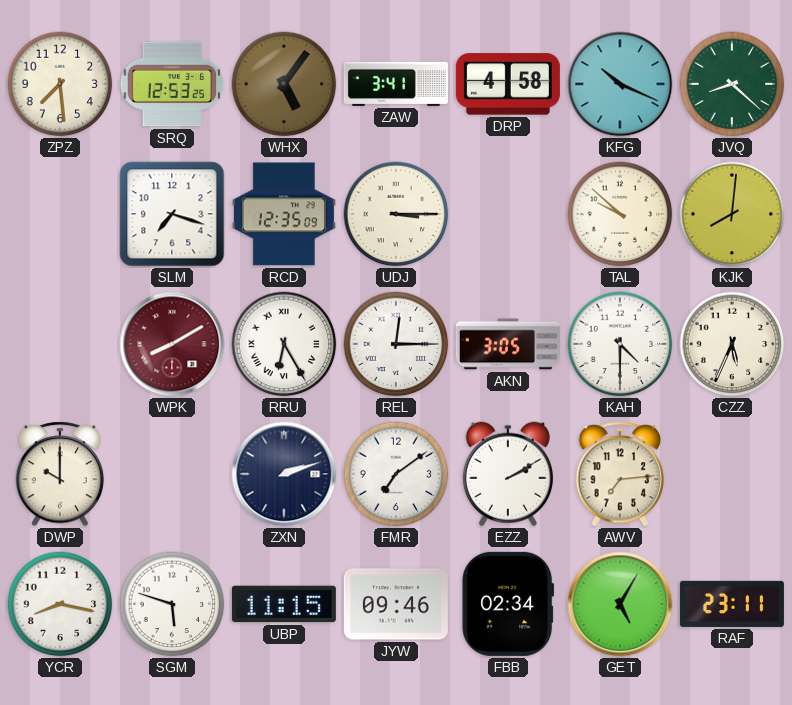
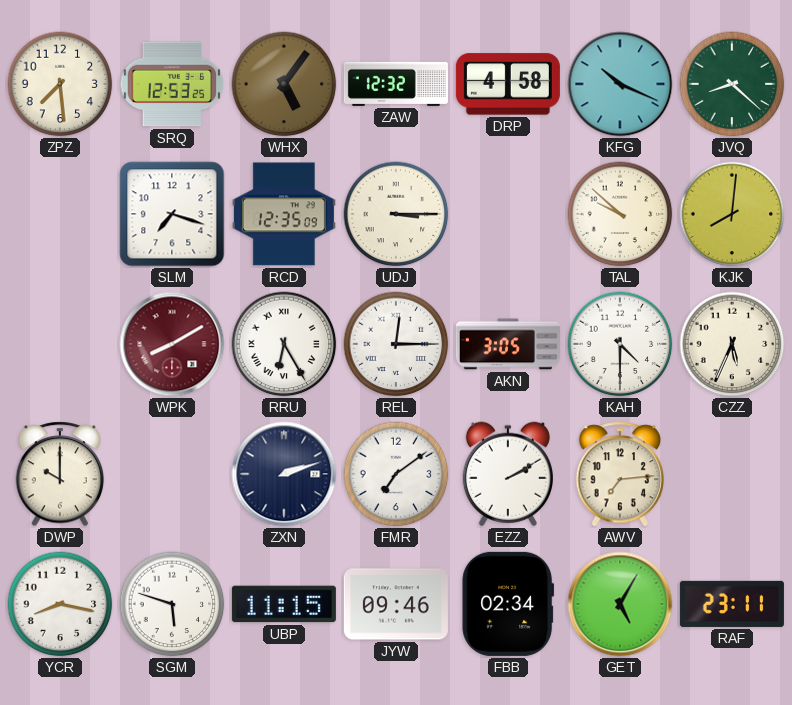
ZAW: 3:41 -> 12:32
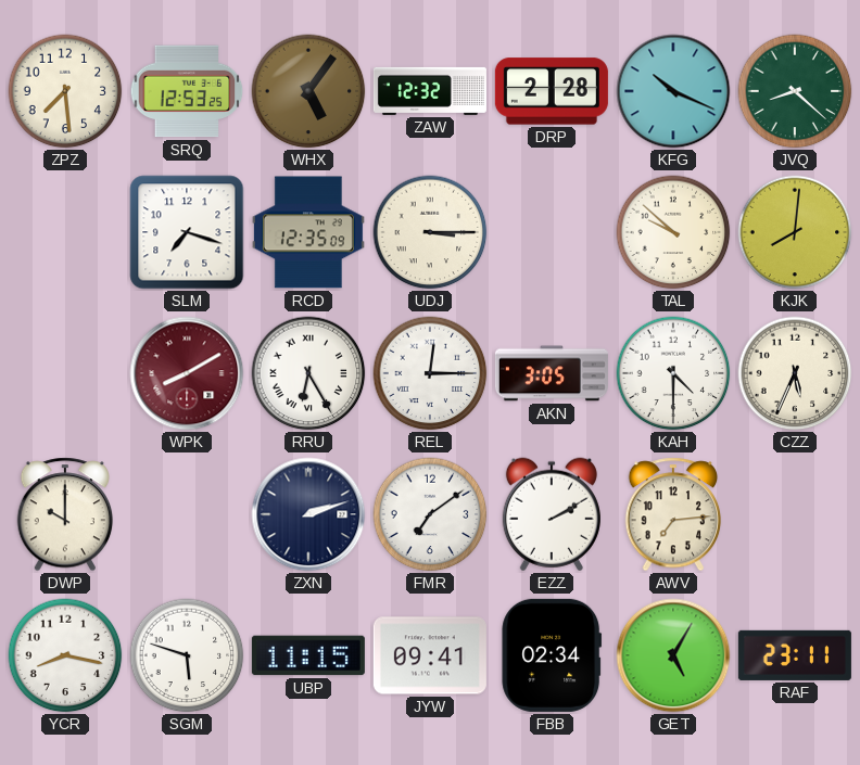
DRP: 4:58 -> 2:28
JYW: 09:46 -> 09:41
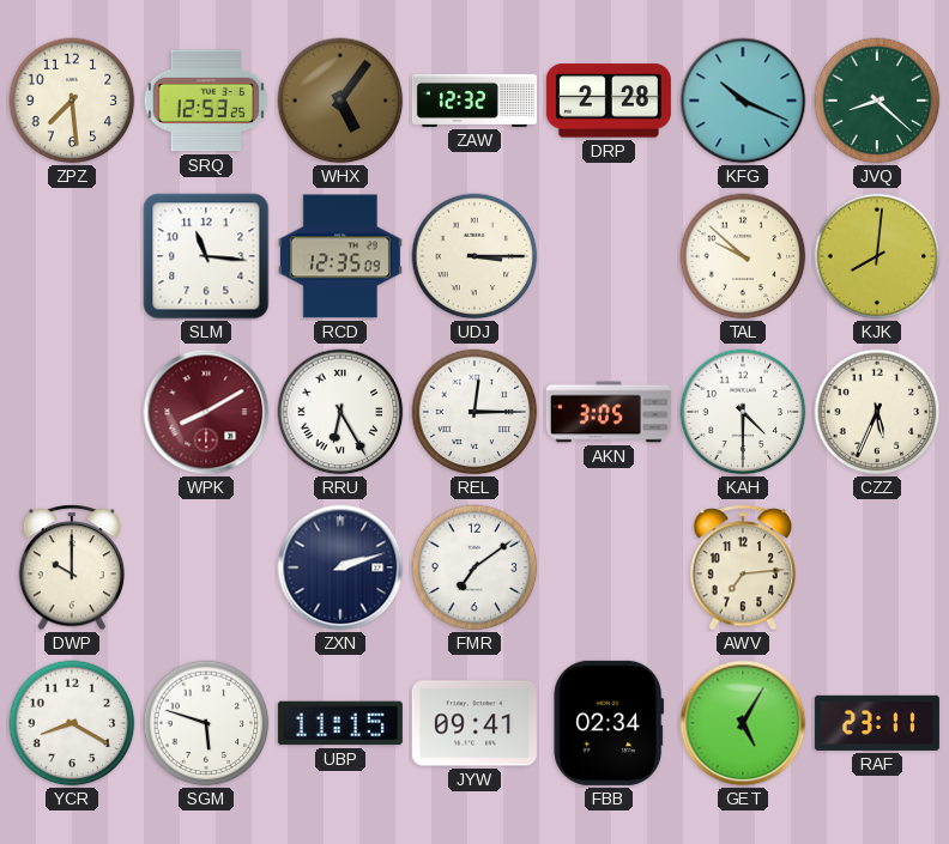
SLM: 7:18 -> 11:16
EZZ: 2:10 -> none
YCR: 8:17 -> 8:20
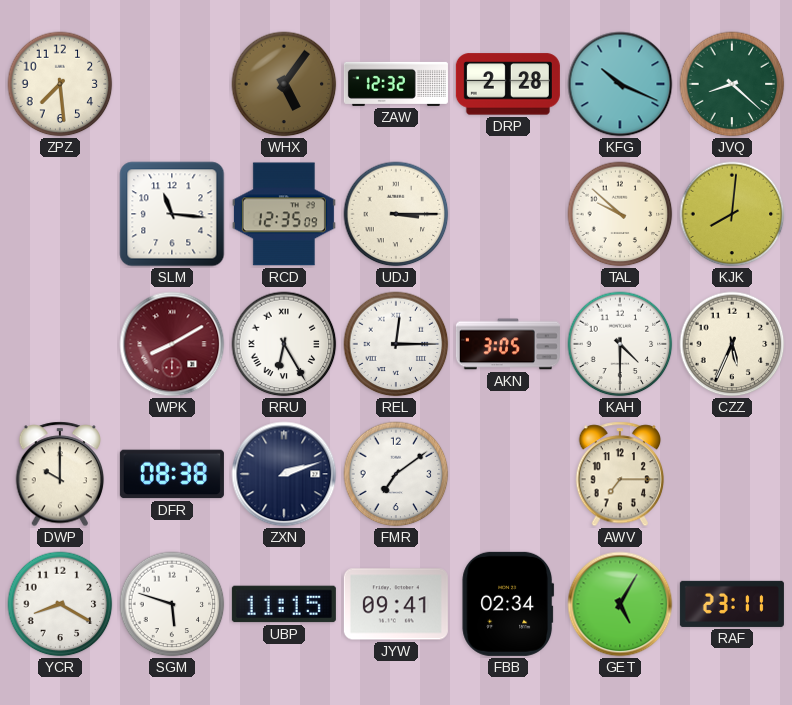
SRQ: 12:53 -> none
DFR: none -> 08:38
AWV: 7:14 -> 7:15
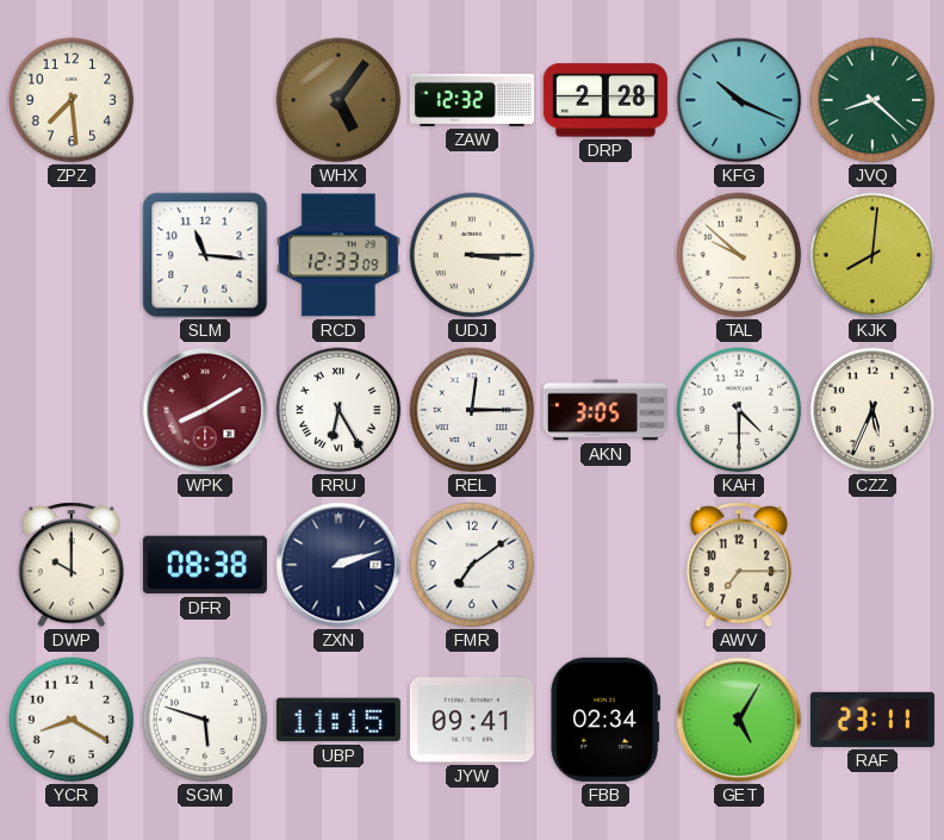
RCD: 12:35 -> 12:33
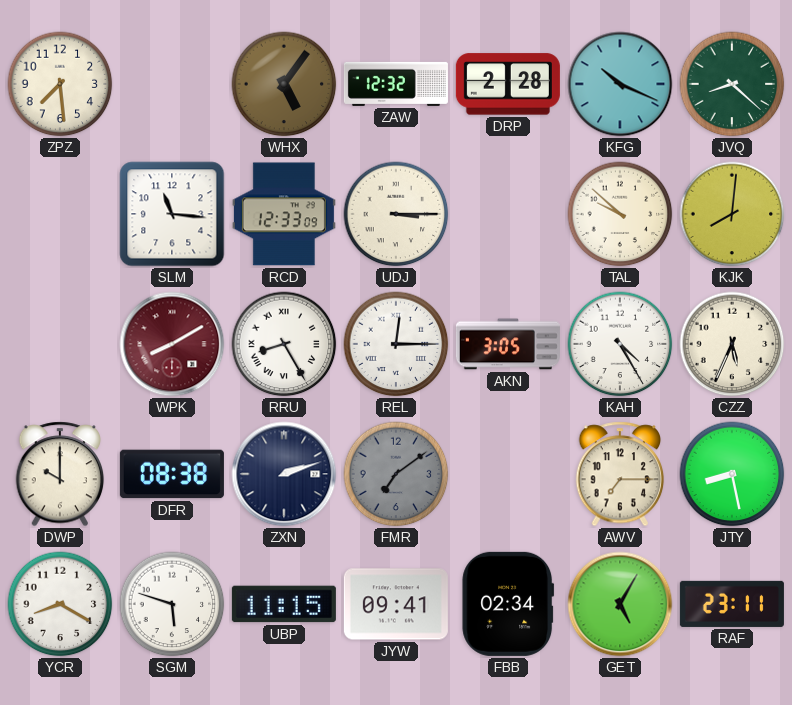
RRU: 6:25 -> 8:25
KAH: 4:30 -> 4:25
FMR dial: white -> grey
JTY: none -> 8:28
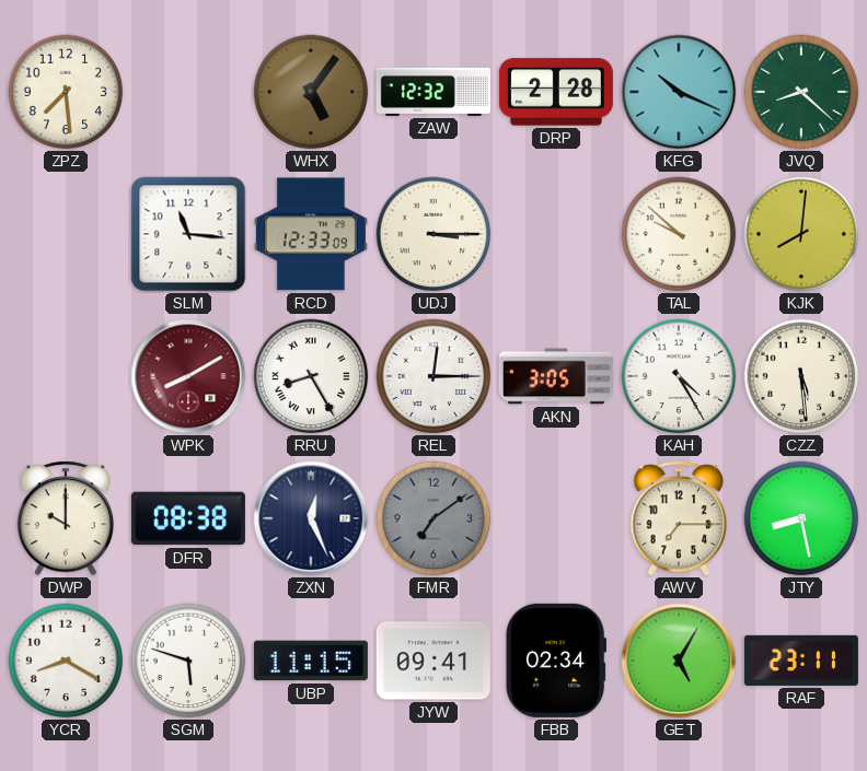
CZZ: 5:34 -> 5:29
ZXN: 2:12 -> 12:26
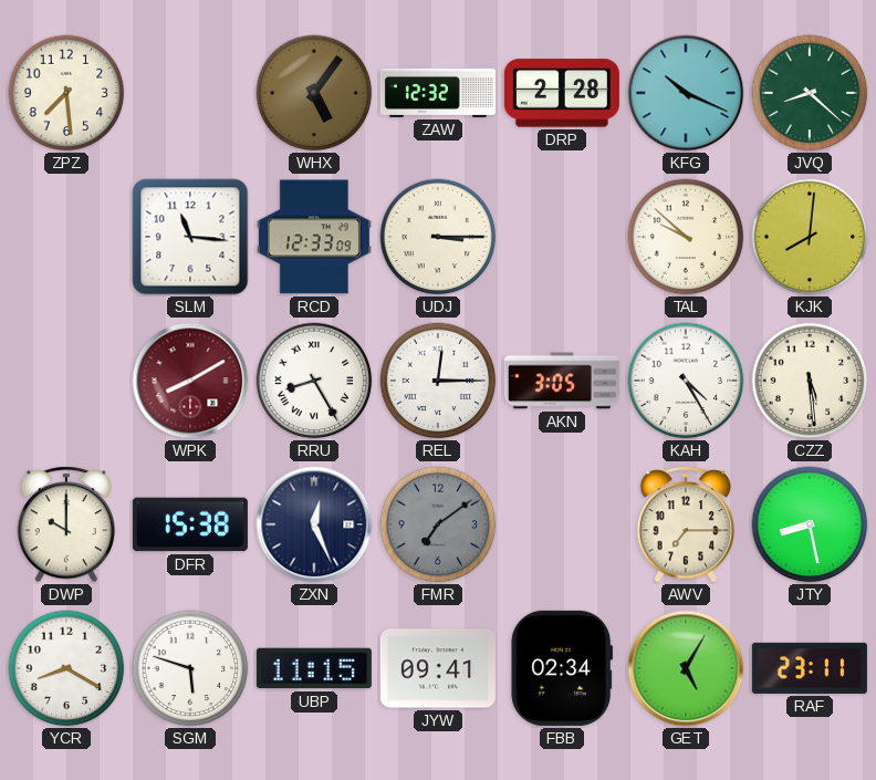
DFR: 08:38 -> 15:38
